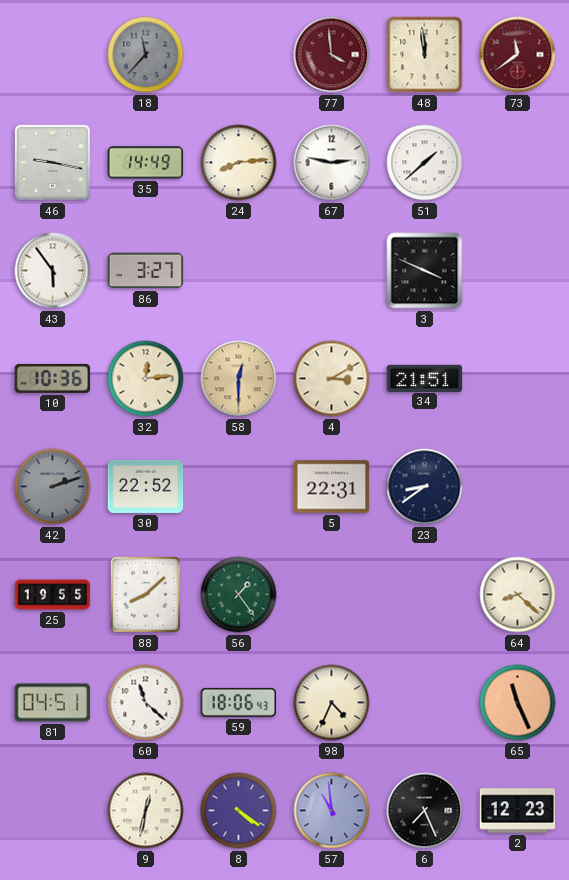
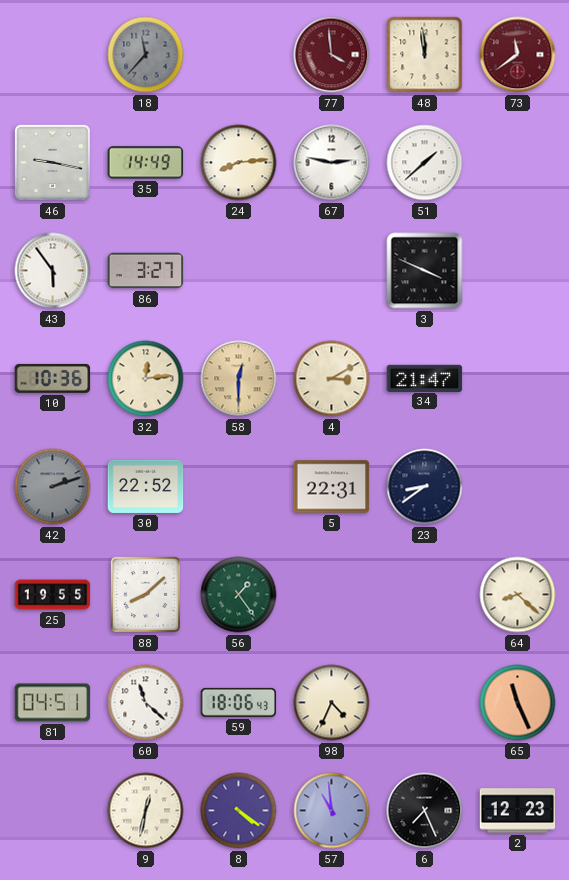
34: 21:51 -> 21:47
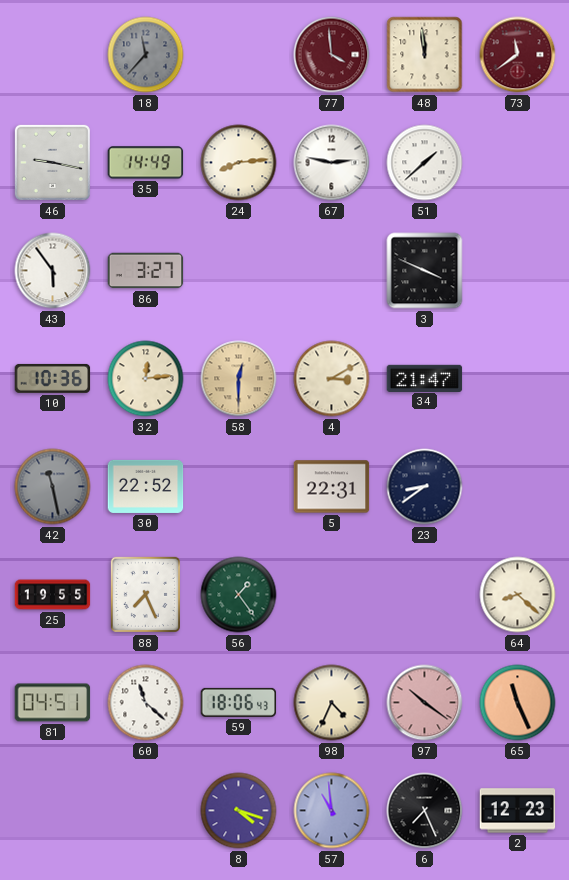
42: 2:12 -> 11:28
88: 8:08 -> 7:26
97: none -> 10:21
9: 12:32 -> none
8: 4:21 -> 4:18
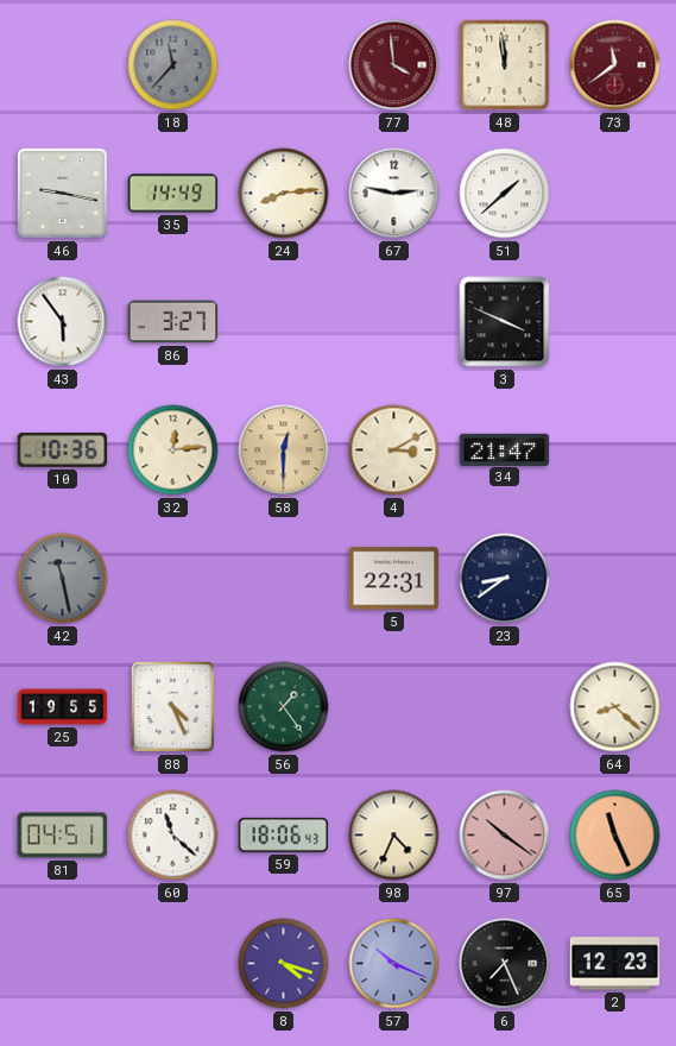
30: 22:52 -> none
88: 7:26 -> 4:26
57: 10:59 -> 10:19
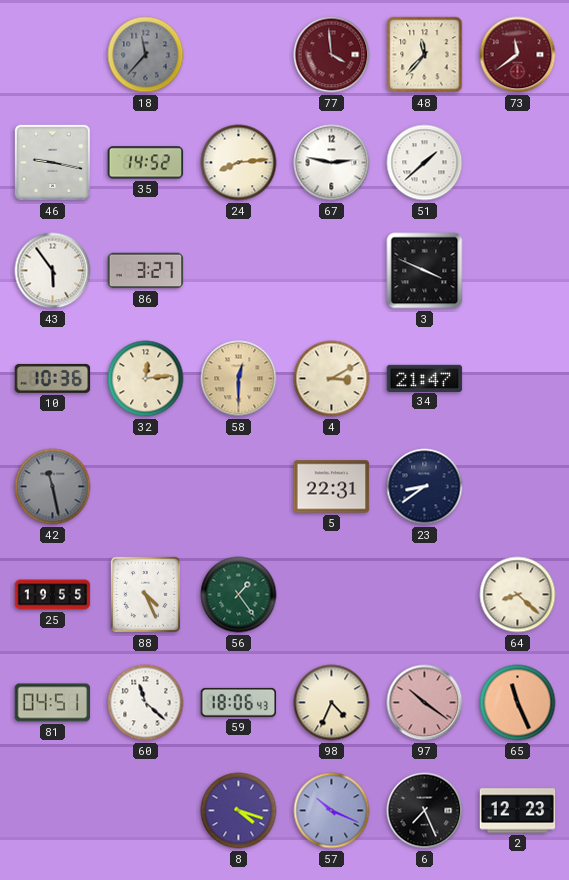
48: 11:59 -> 11:37
35: 14:49 -> 14:52
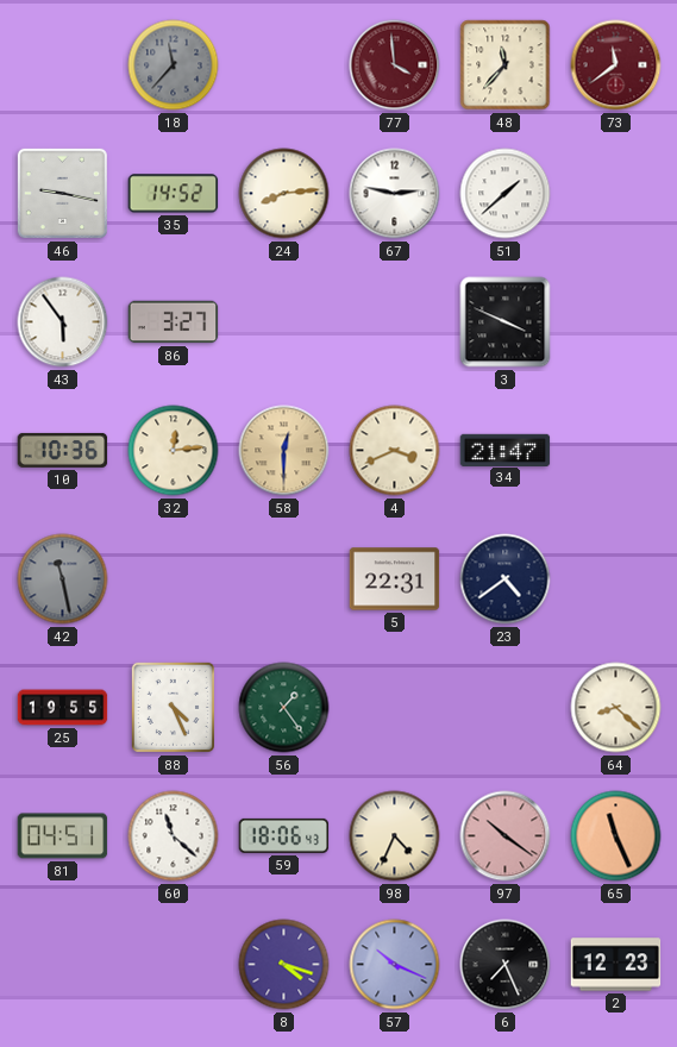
4: 3:10 -> 3:41
23: 8:39 -> 4:39
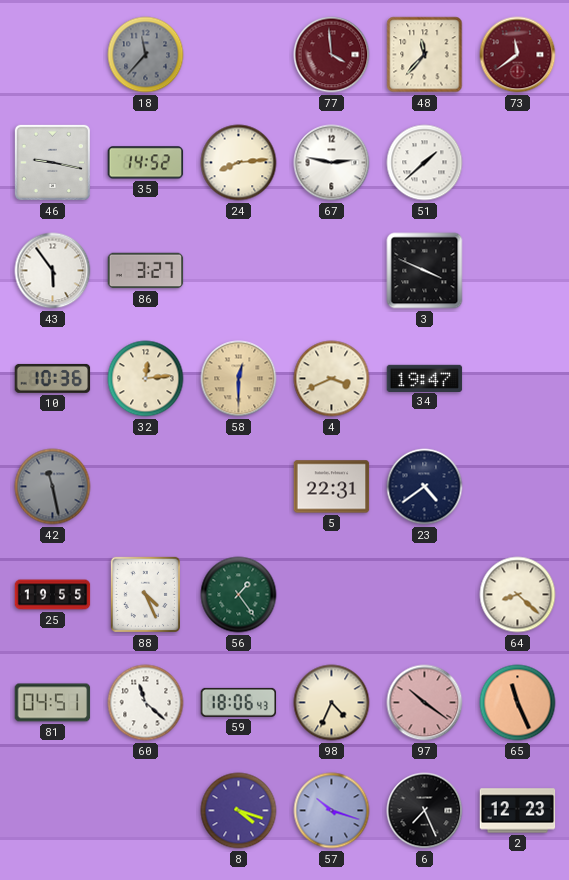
34: 21:47 -> 19:47
57: 10:19 -> 10:18
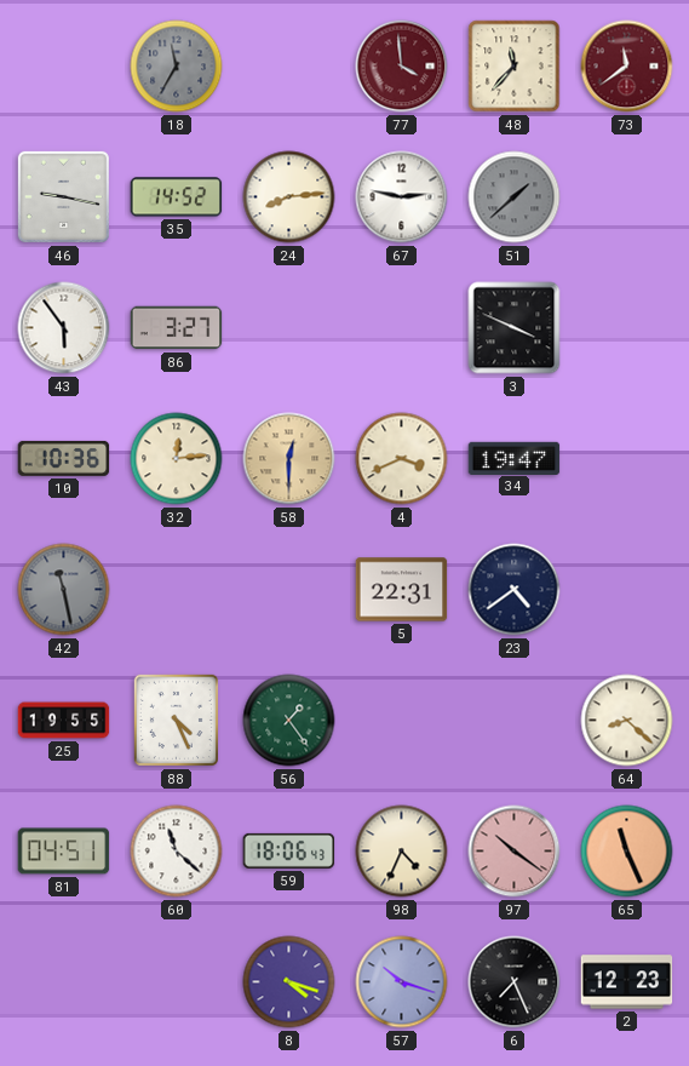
18: 11:37 -> 11:35
51 dial: white -> grey
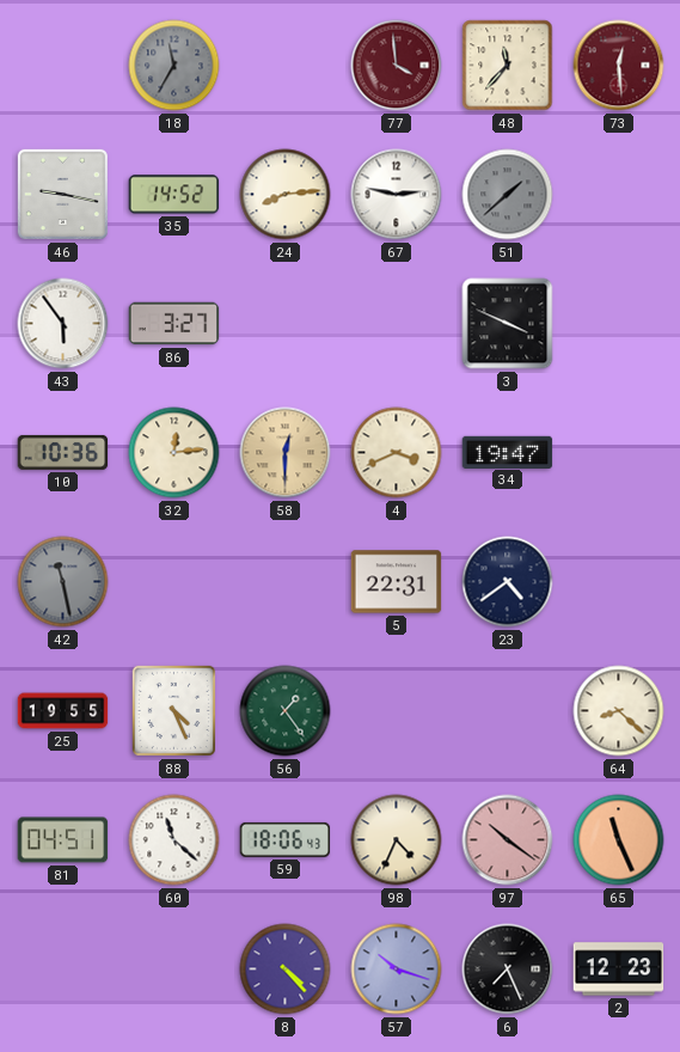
73: 11:39 -> 12:29
8: 4:18 -> 4:23
